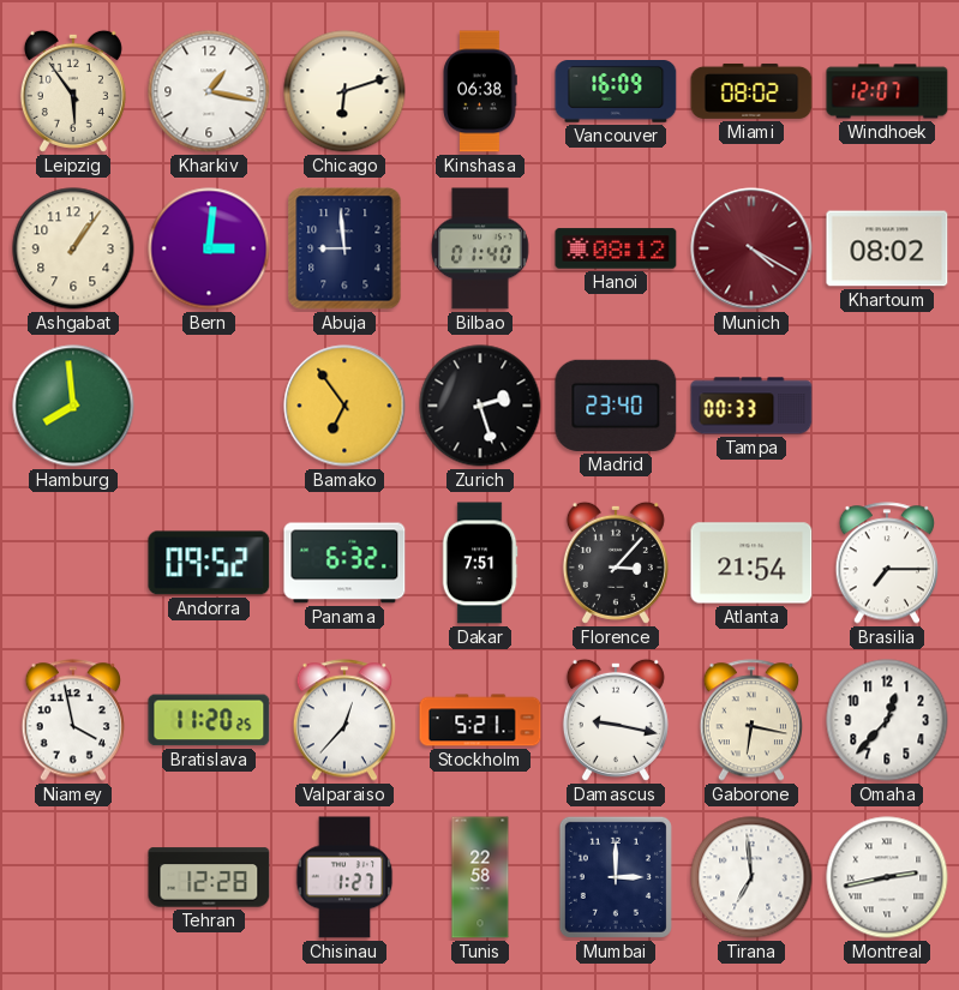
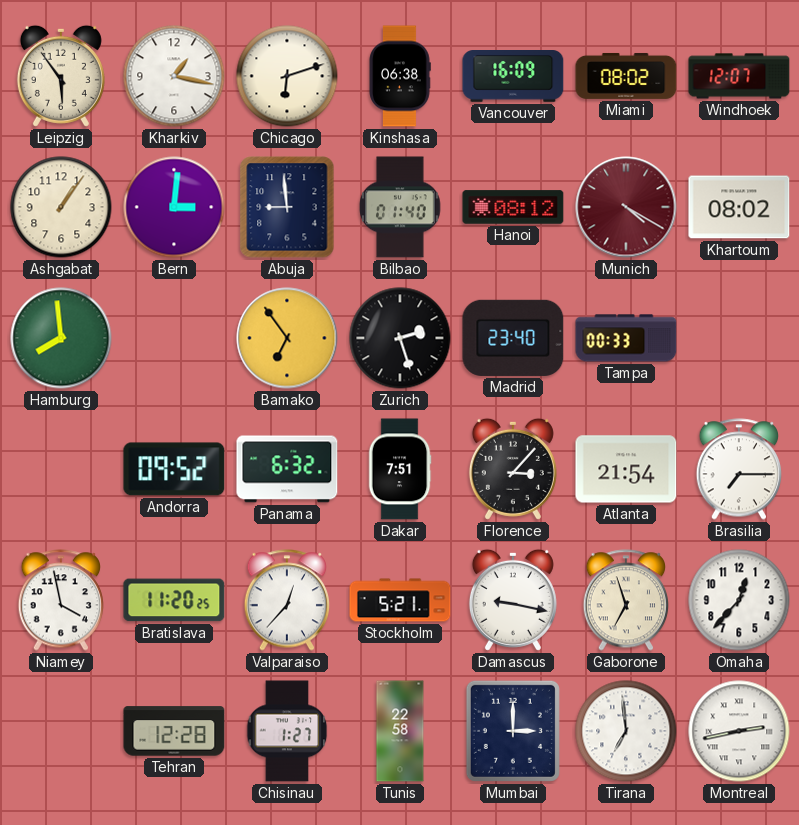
Gaborone: 6:17 -> 6:57
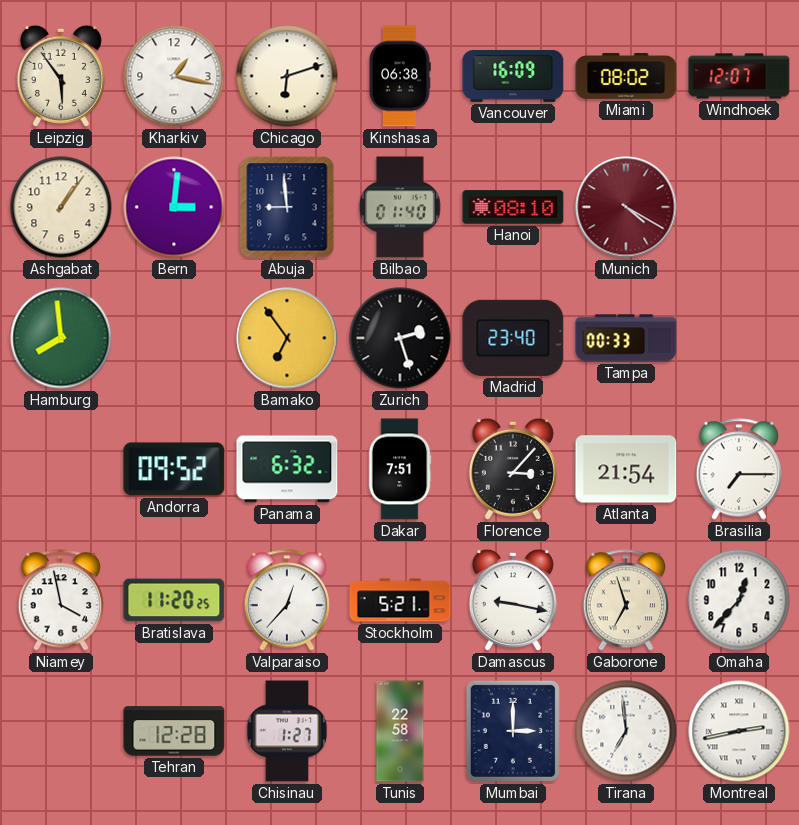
Hanoi: 08:12 -> 08:10
Khartoum: 08:02 -> none
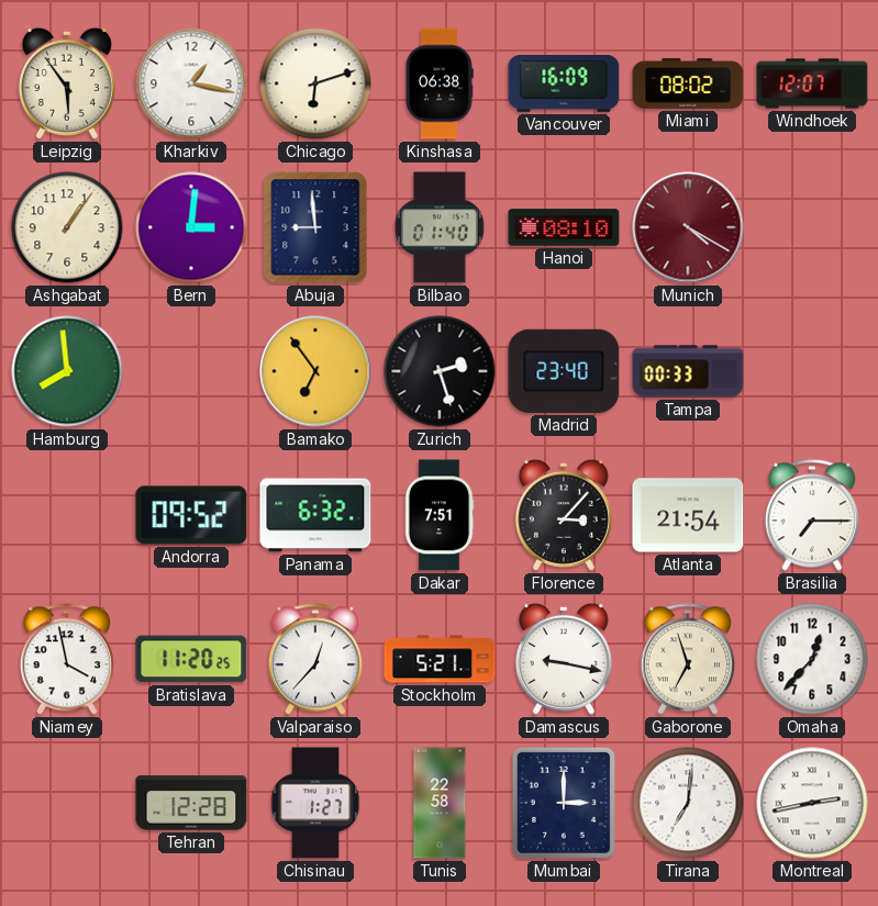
Tirana: 6:59 -> 7:01
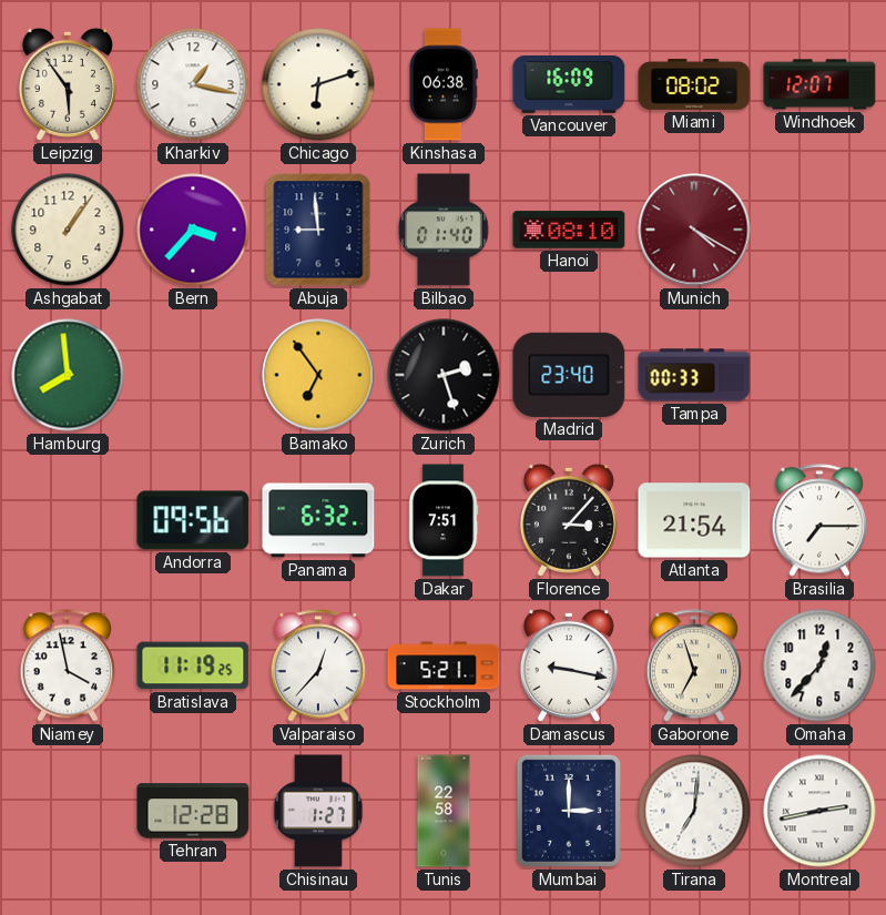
Bern: 3:01 -> 3:37
Andorra: 09:52 -> 09:56
Bratislava: 11:20 -> 11:19
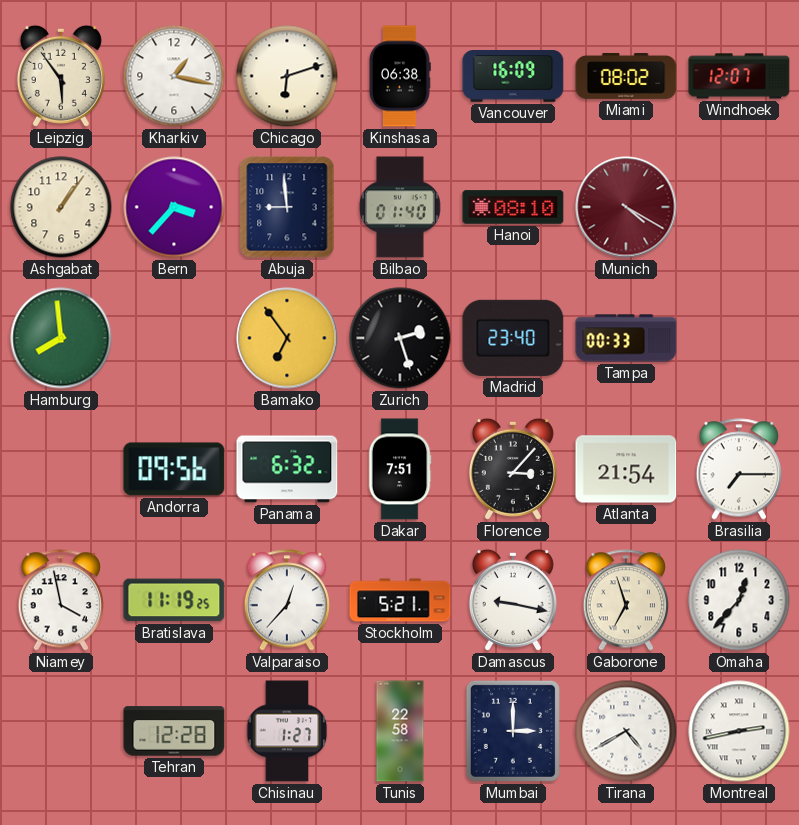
Tirana: 7:01 -> 4:40
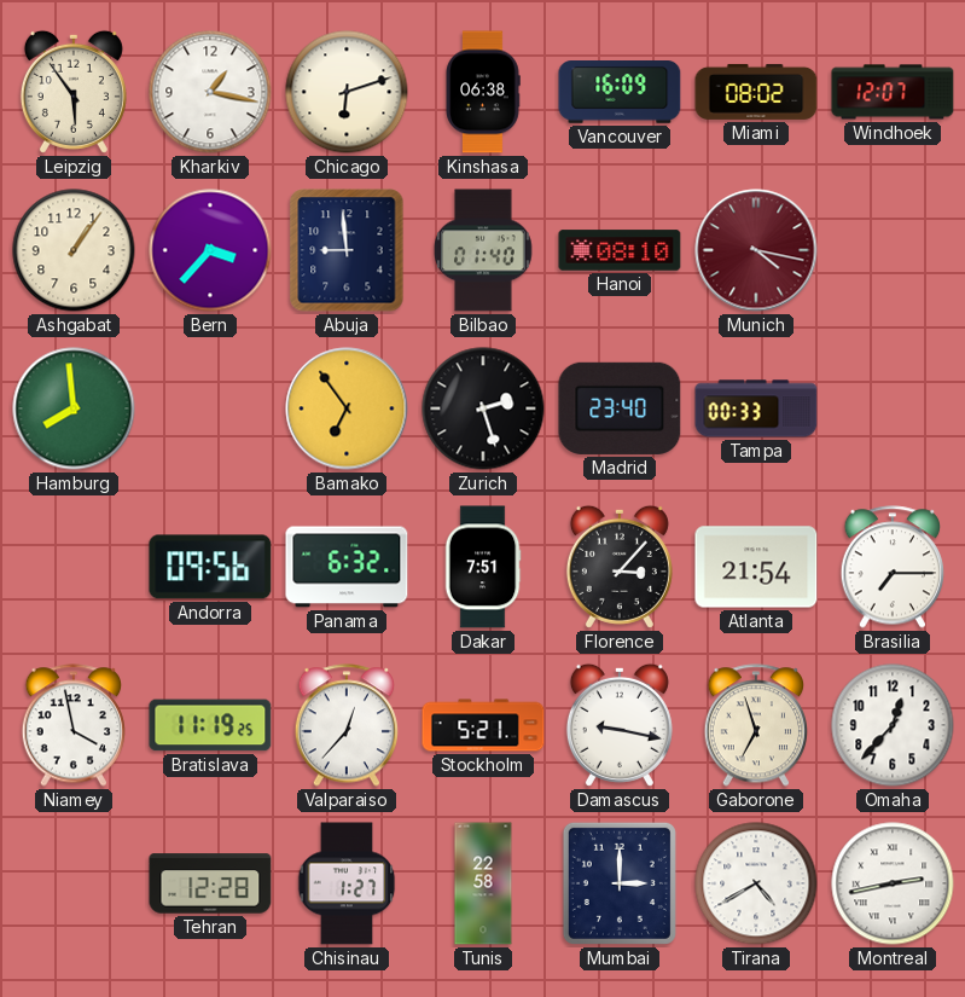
Munich: 4:20 -> 4:17
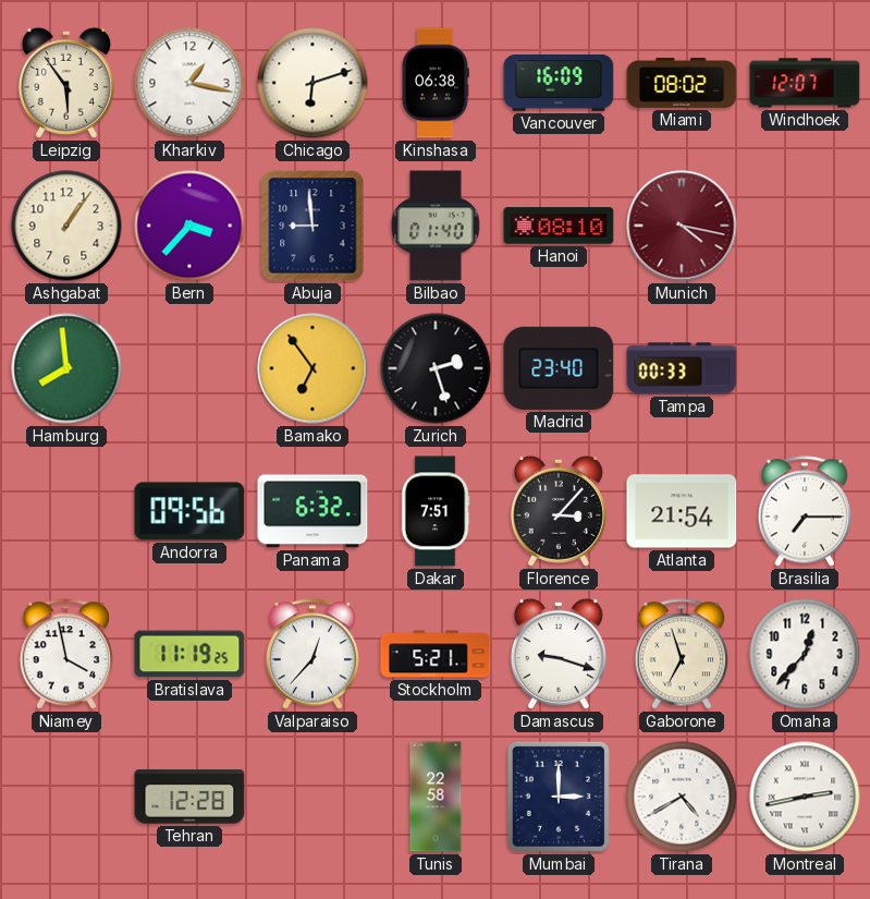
Damascus: 9:17 -> 9:18
Chisinau: 1:27 -> none
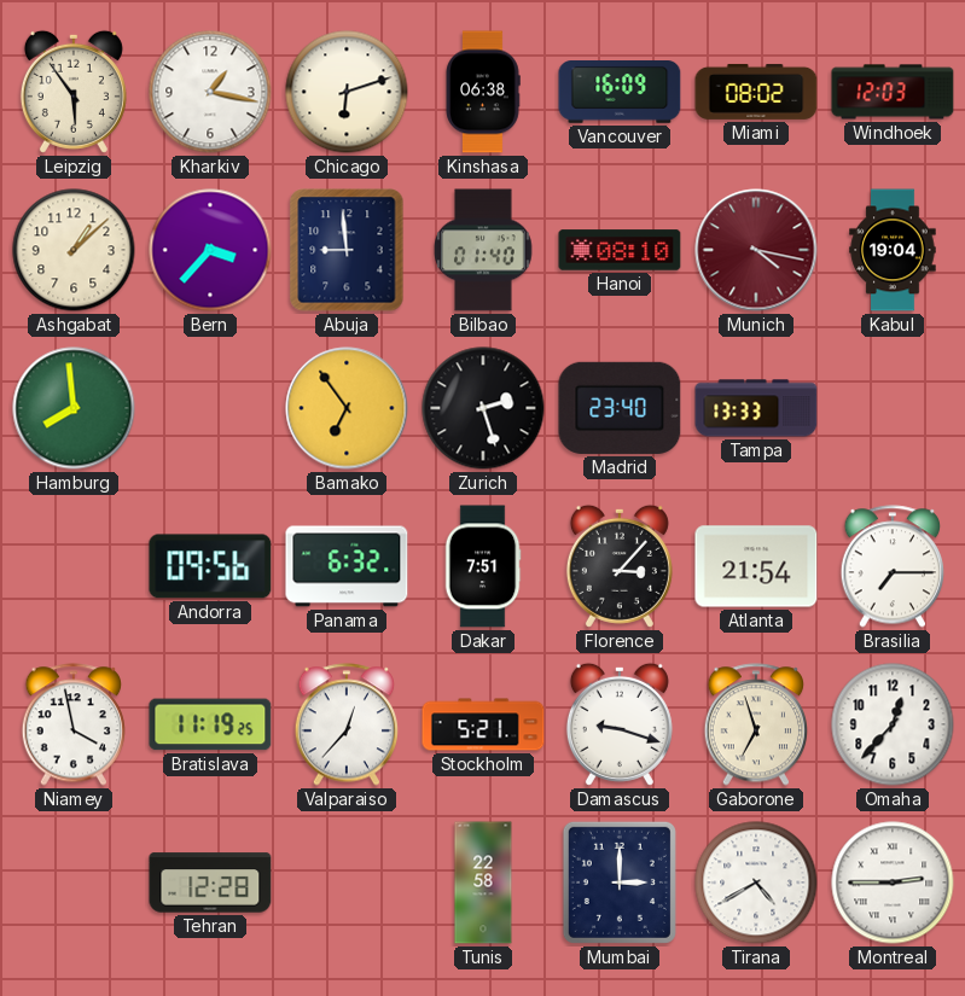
Windhoek: 12:07 -> 12:03
Ashgabat: 1:06 -> 1:08
Kabul: none -> 19:04
Tampa: 00:33 -> 13:33
Montreal: 2:43 -> 2:45
